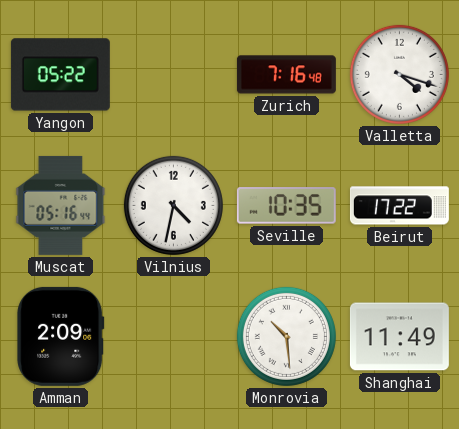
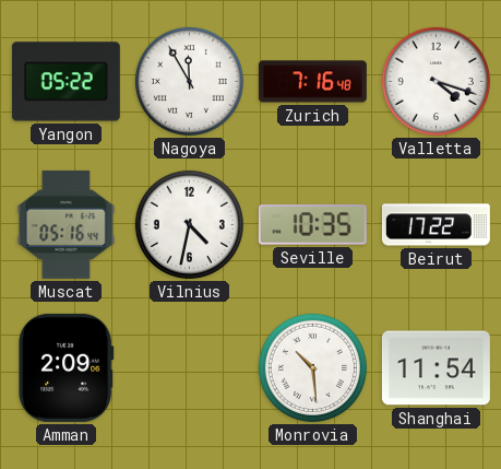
Nagoya: none -> 11:55
Shanghai: 11:49 -> 11:54
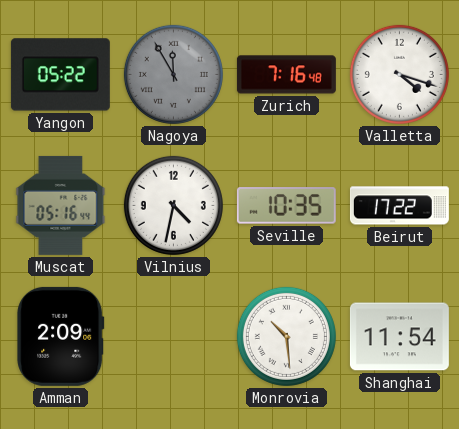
Nagoya dial: white -> grey
